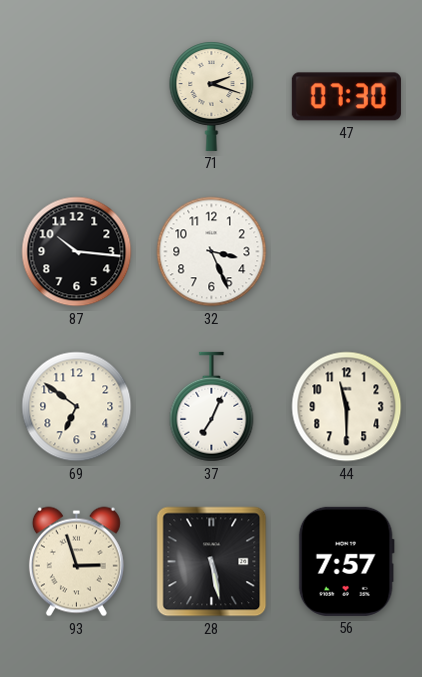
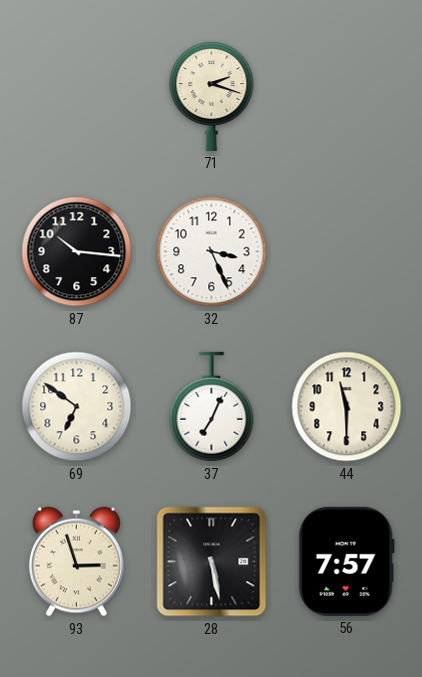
47: 07:30 -> none
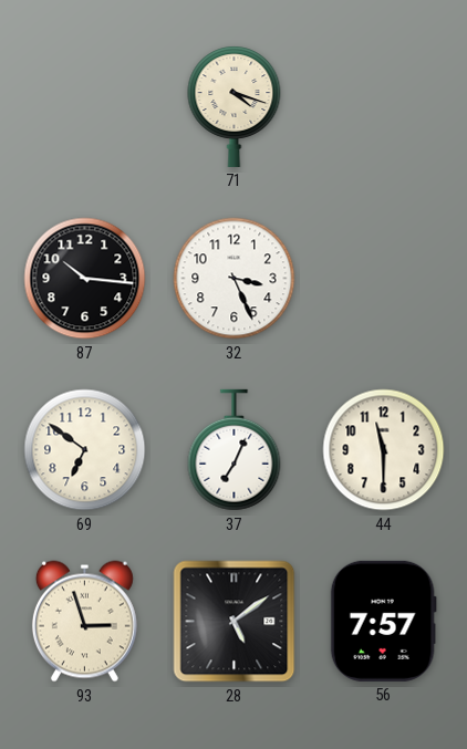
71: 2:18 -> 4:18
28: 5:28 -> 5:09
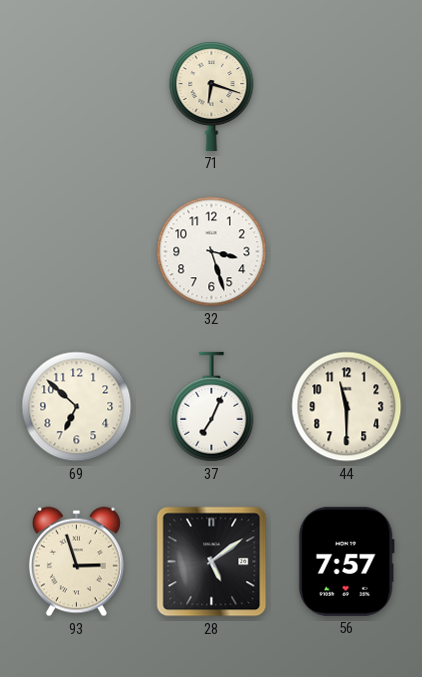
71: 4:18 -> 6:18
87: 10:16 -> none
32: 3:26 -> 3:27
69: 6:51 -> 6:52
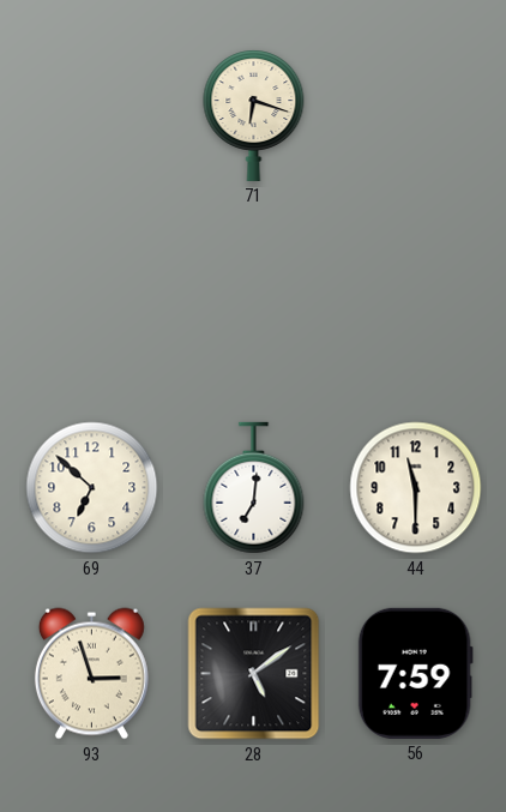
32: 3:27 -> none
37: 7:04 -> 7:01
56: 7:57 -> 7:59
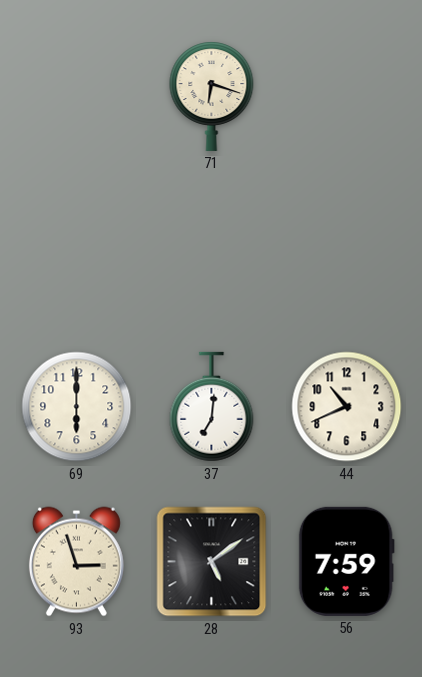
69: 6:52 -> 6:00
44: 11:30 -> 10:41
